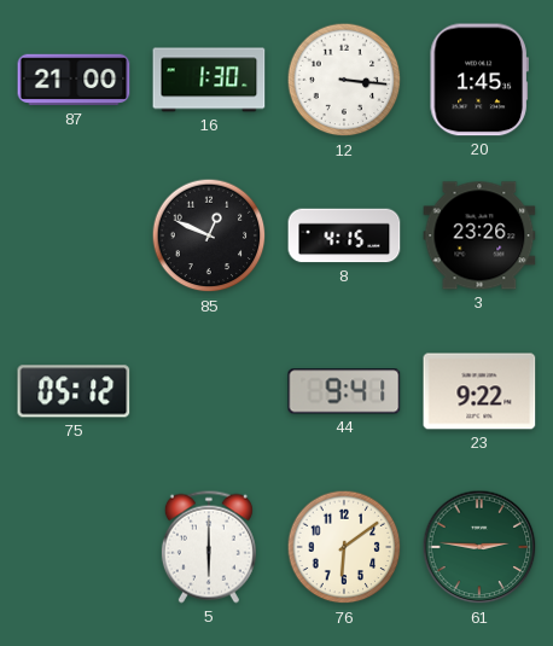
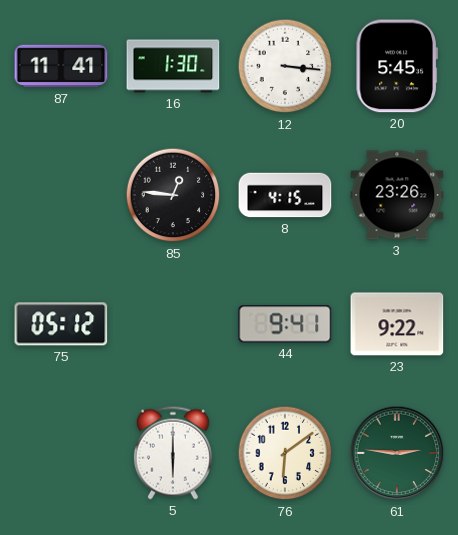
87: 21:00 -> 11:41
20: 1:45 -> 5:45
85: 12:49 -> 12:46
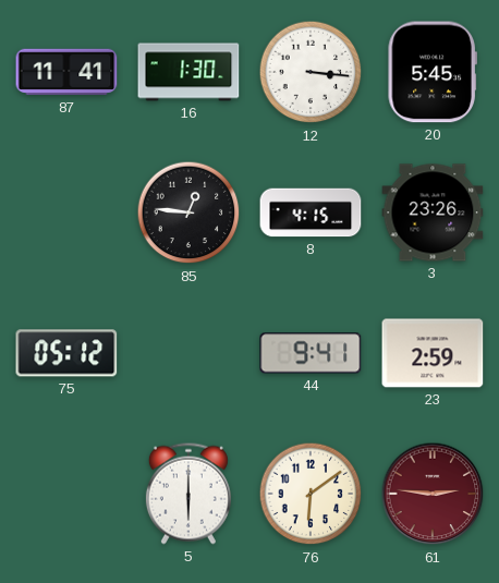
23: 9:22 -> 2:59
61 dial: green -> burgundy
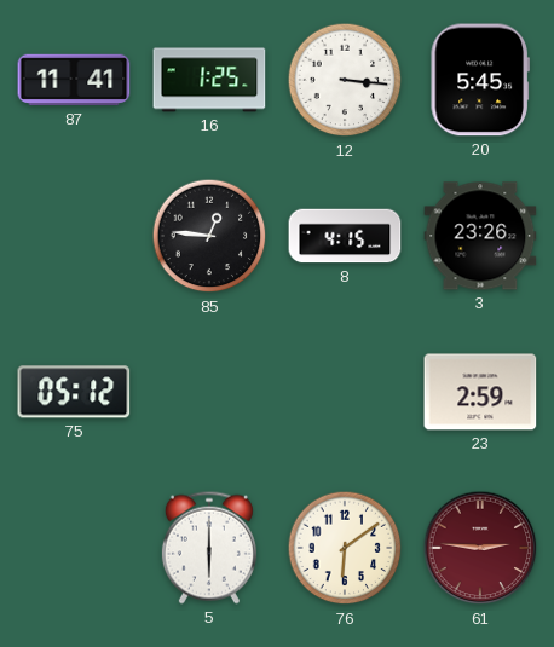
16: 1:30 -> 1:25
44: 9:41 -> none
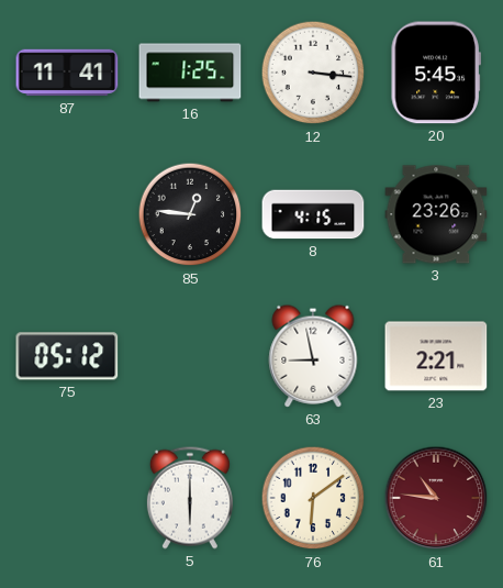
63: none -> 8:58
23: 2:59 -> 2:21
61: 2:46 -> 10:46
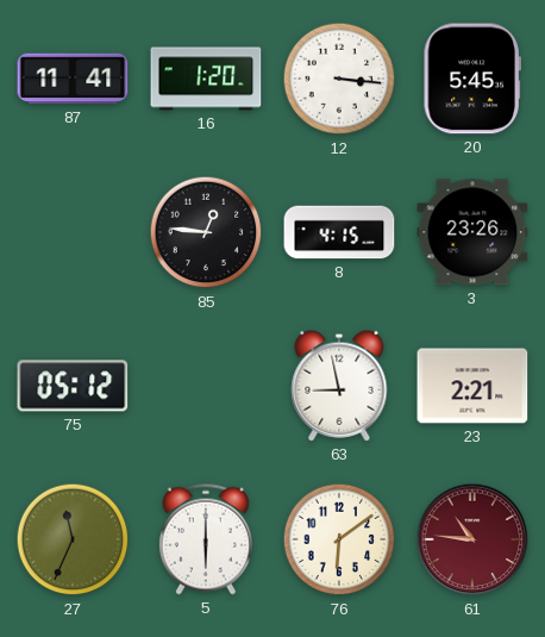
16: 1:25 -> 1:20
27: none -> 11:34
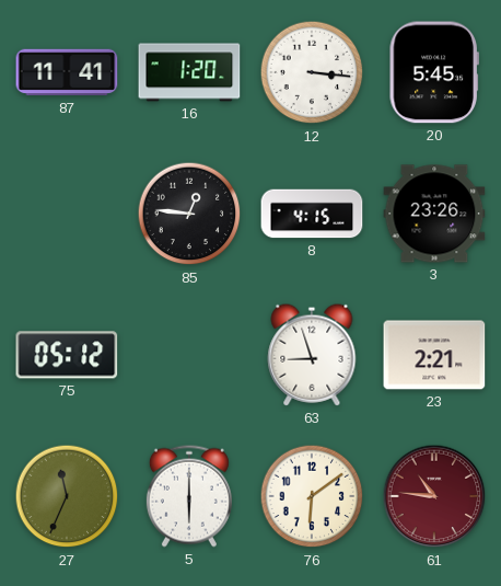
63: 8:58 -> 8:57
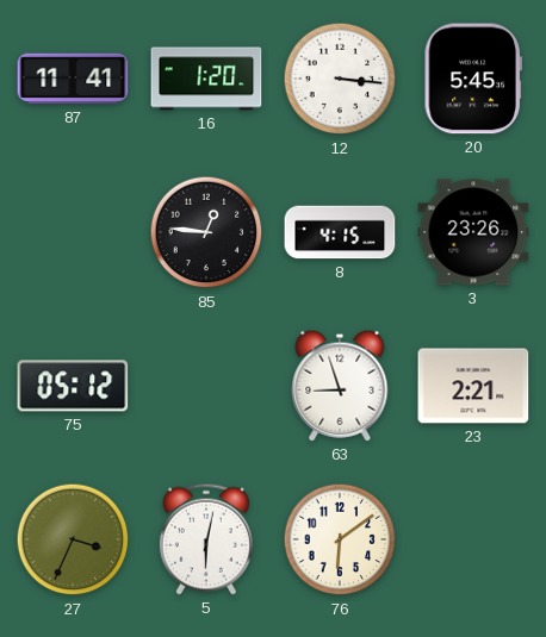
27: 11:34 -> 3:34
5: 6:00 -> 6:02
61: 10:46 -> none
